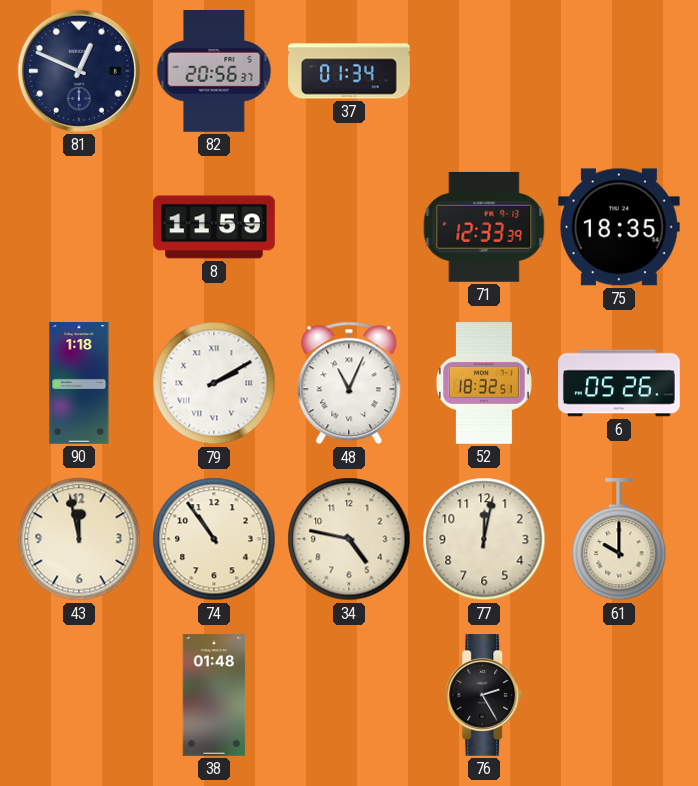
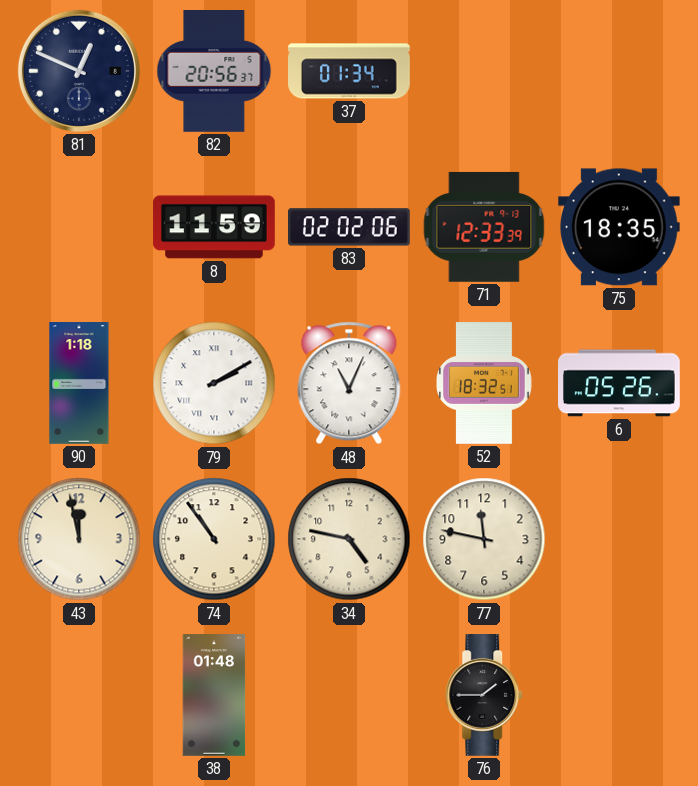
83: none -> 02:02
77: 12:02 -> 11:47
61: 10:00 -> none
76: 2:25 -> 1:45
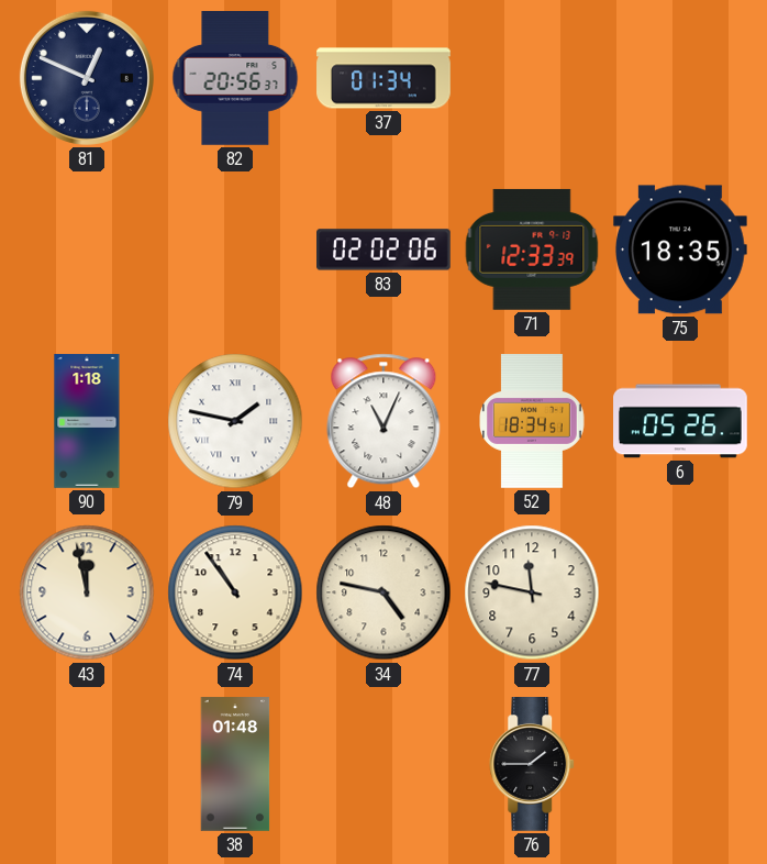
8: 11:59 -> none
79: 2:10 -> 1:47
52: 18:32 -> 18:34
